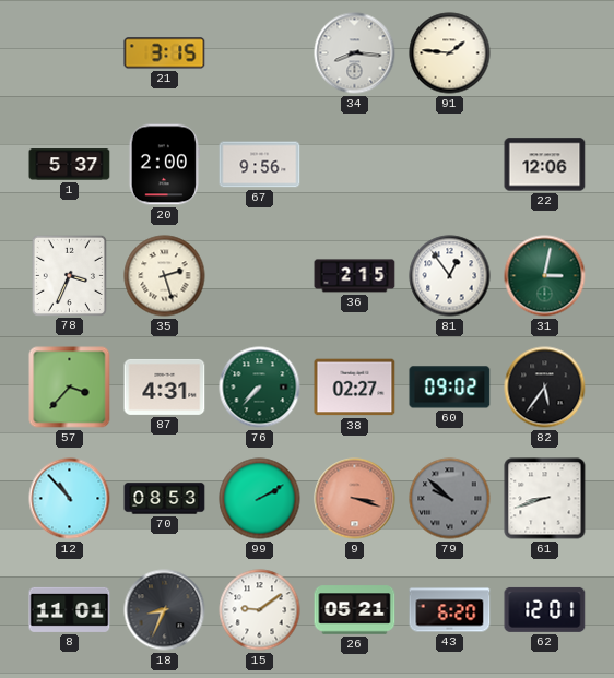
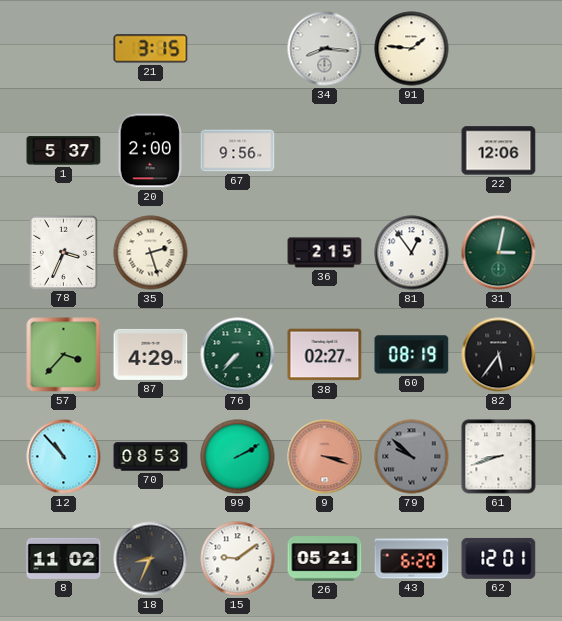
87: 4:31 -> 4:29
60: 09:02 -> 08:19
8: 11:01 -> 11:02
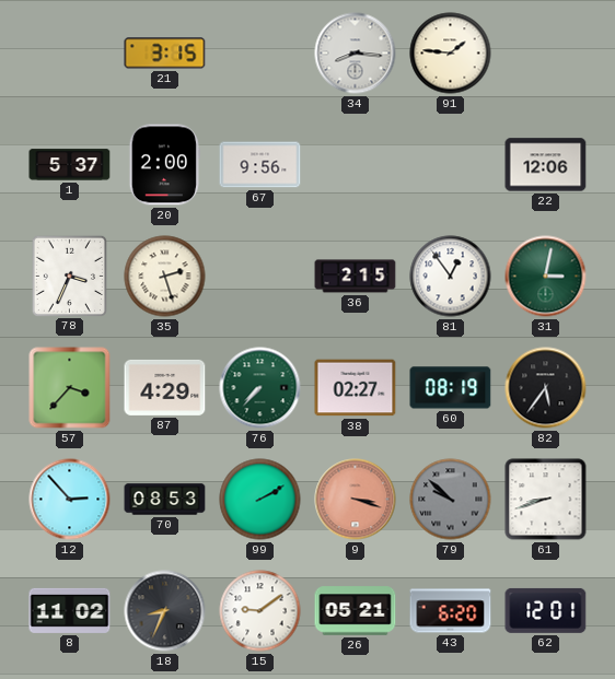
12: 10:53 -> 2:53
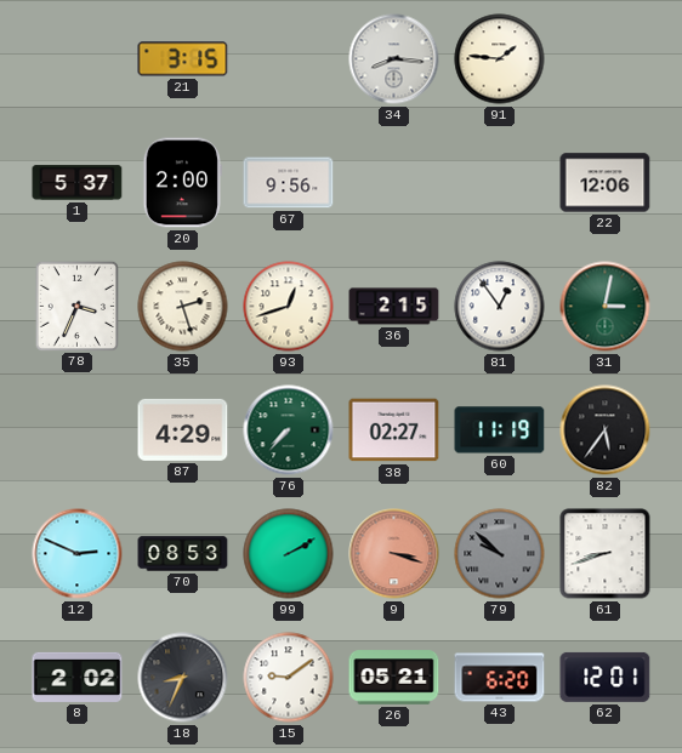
93: none -> 12:42
57: 3:37 -> none
60: 08:19 -> 11:19
12: 2:53 -> 2:49
8: 11:02 -> 2:02
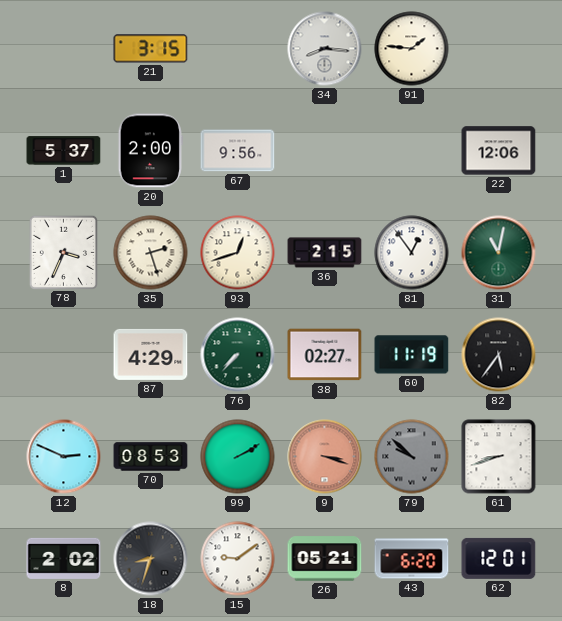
31: 3:02 -> 11:02
18: 8:34 -> 8:33
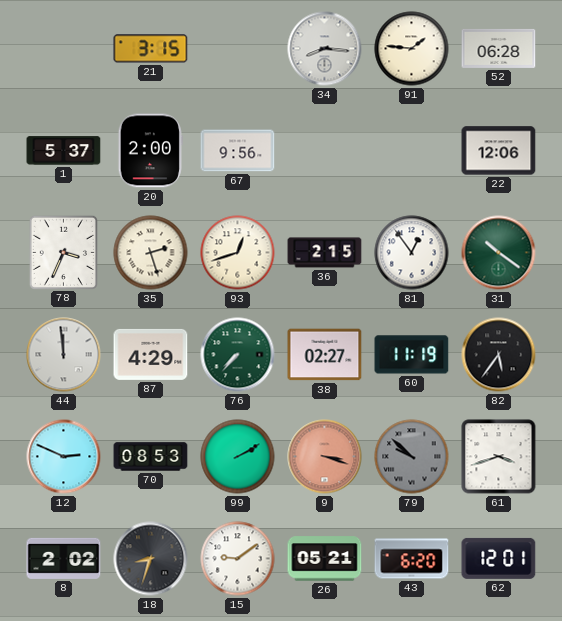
52: none -> 06:28
31: 11:02 -> 10:21
44: none -> 11:59
61: 8:42 -> 3:42
